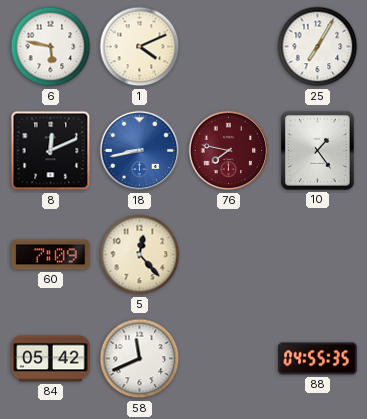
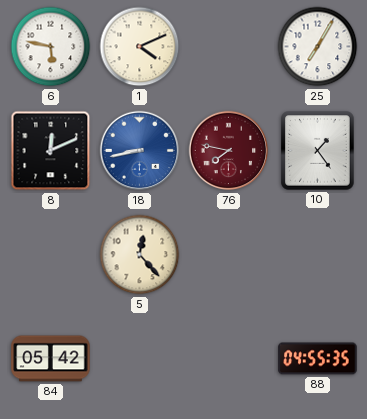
60: 7:09 -> none
58: 11:41 -> none
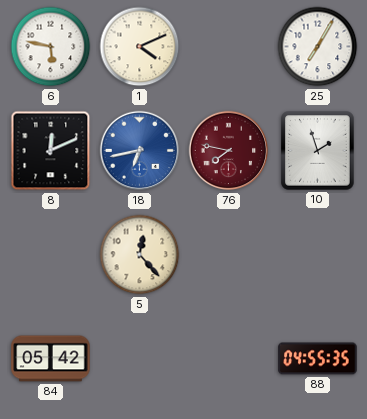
18: 8:43 -> 6:43
10: 1:24 -> 1:57
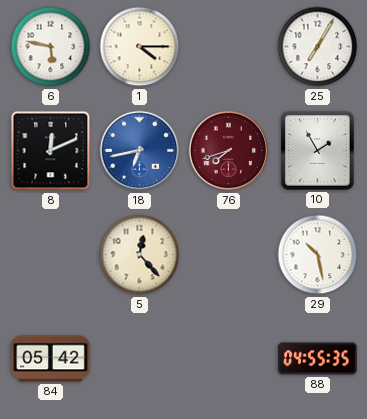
1: 4:11 -> 4:15
76: 7:47 -> 7:42
10: 1:57 -> 1:55
29: none -> 10:28
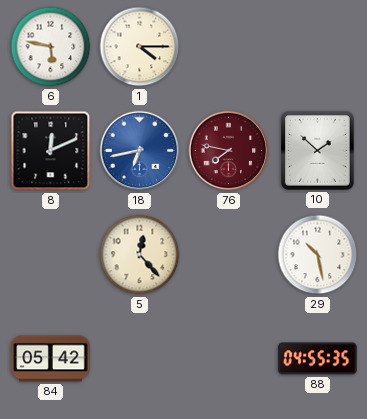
25: 7:05 -> none
76: 7:42 -> 7:47
10: 1:55 -> 1:52
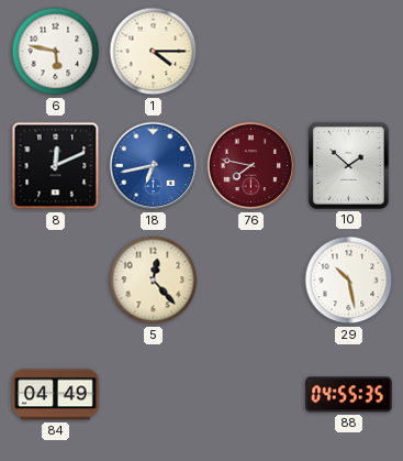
84: 05:42 -> 04:49
